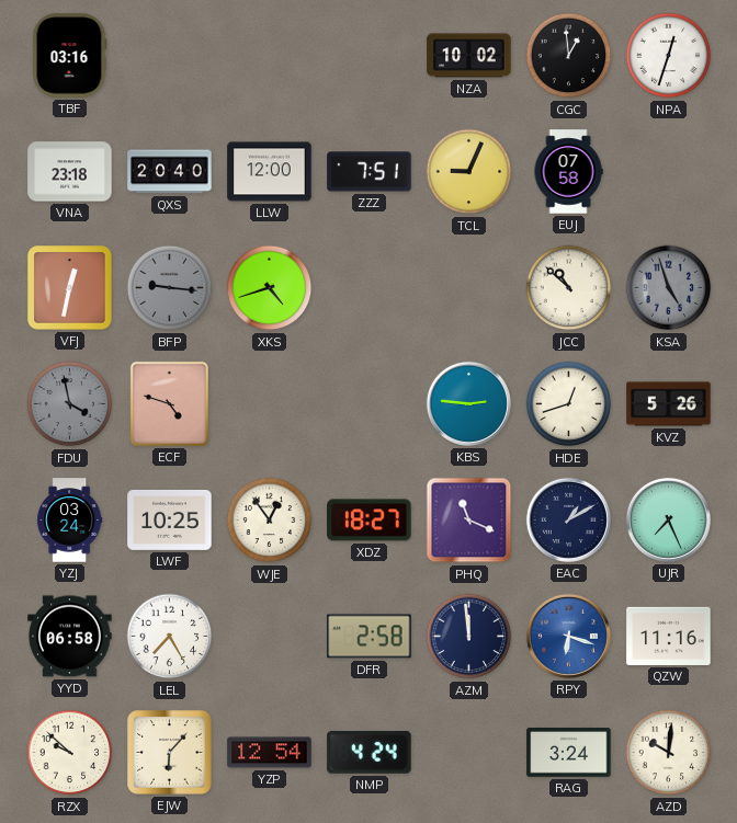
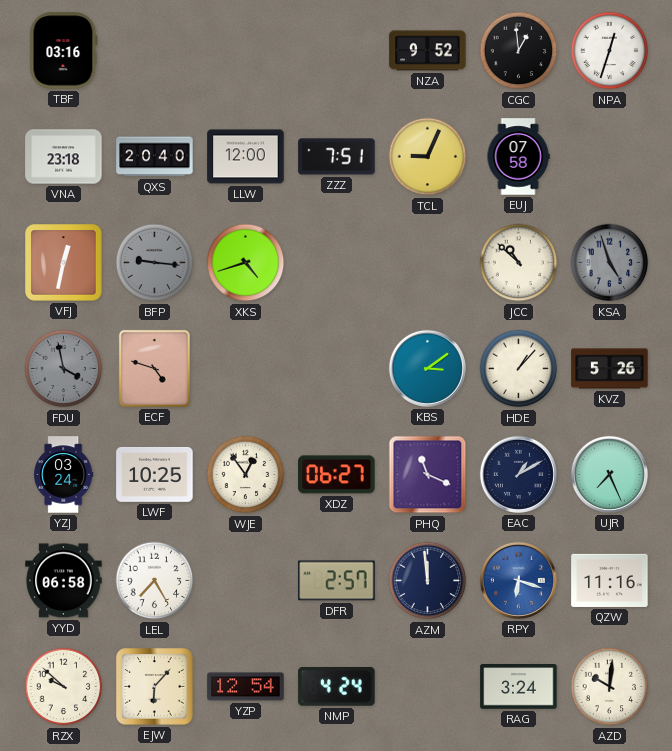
NZA: 10:02 -> 9:52
KBS: 2:46 -> 3:09
HDE: 12:42 -> 1:07
XDZ: 18:27 -> 06:27
DFR: 2:58 -> 2:57
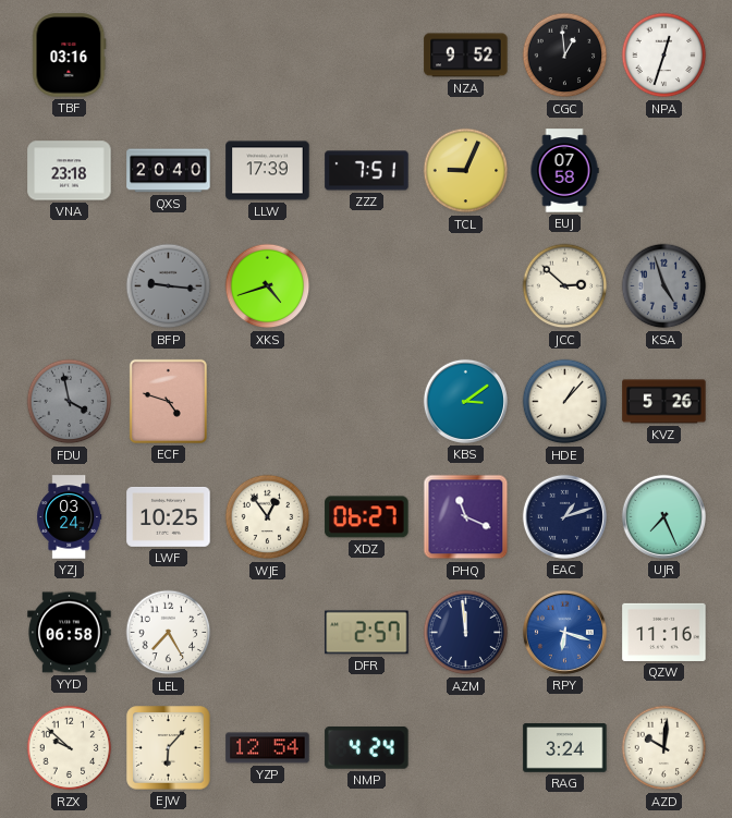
LLW: 12:00 -> 17:39
VFJ: 12:32 -> none
JCC: 10:52 -> 2:52
EAC: 1:10 -> 1:12
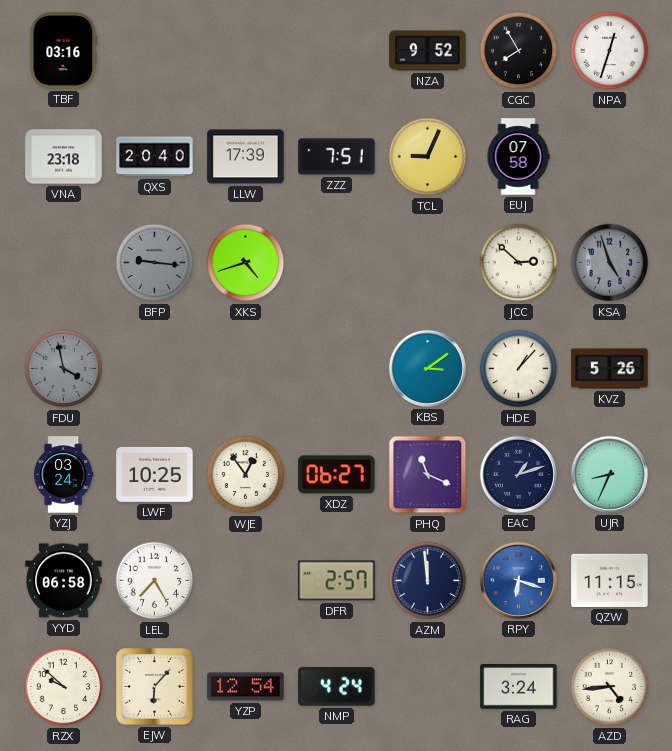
CGC: 12:59 -> 7:55
ECF: 4:48 -> none
UJR: 7:26 -> 8:34
QZW: 11:16 -> 11:15
AZD: 10:01 -> 4:44
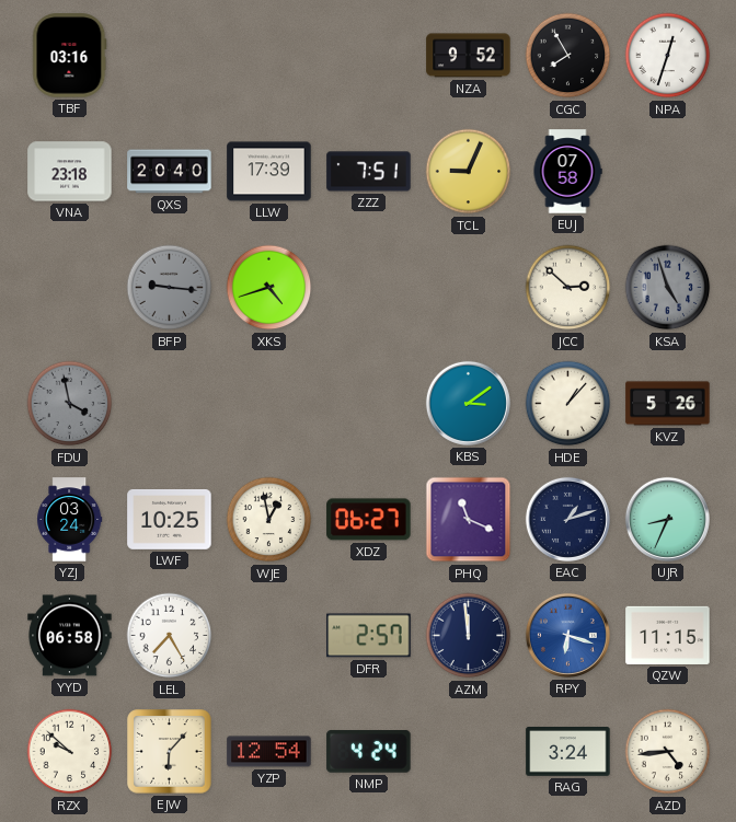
WJE: 12:54 -> 12:58
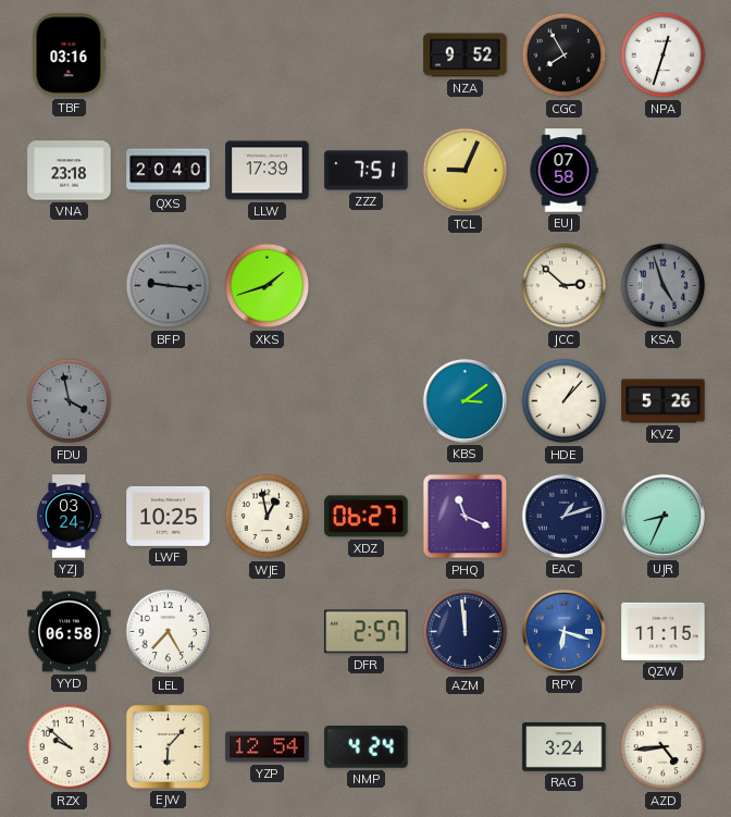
XKS: 4:42 -> 1:42
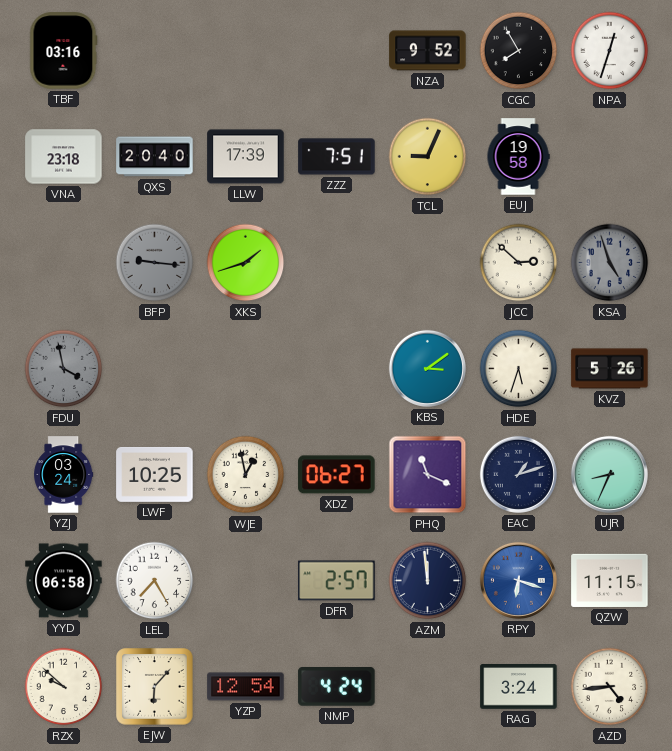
EUJ: 07:58 -> 19:58
HDE: 1:07 -> 5:33
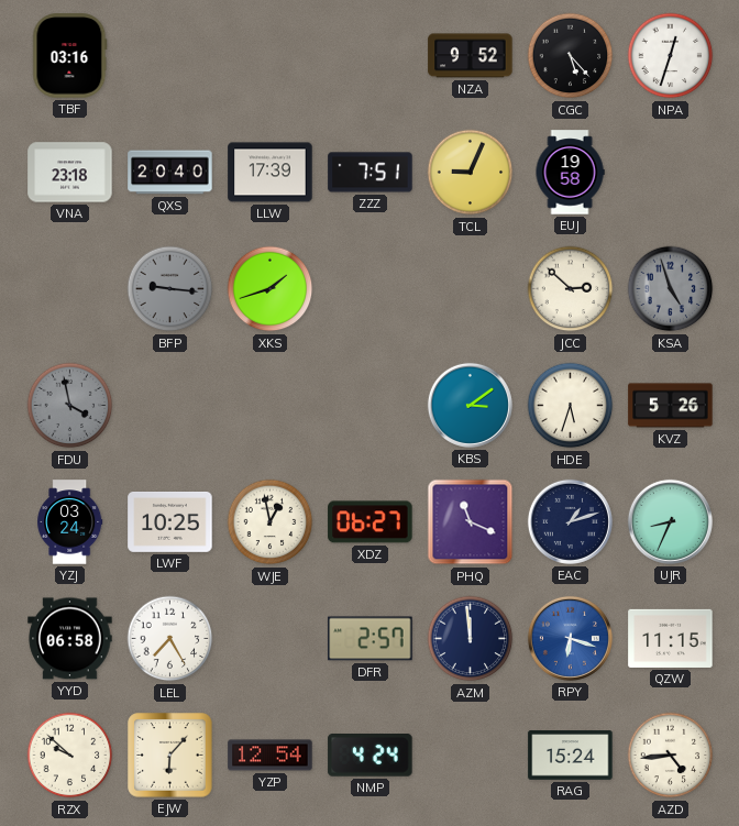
CGC: 7:55 -> 5:23
RAG: 3:24 -> 15:24
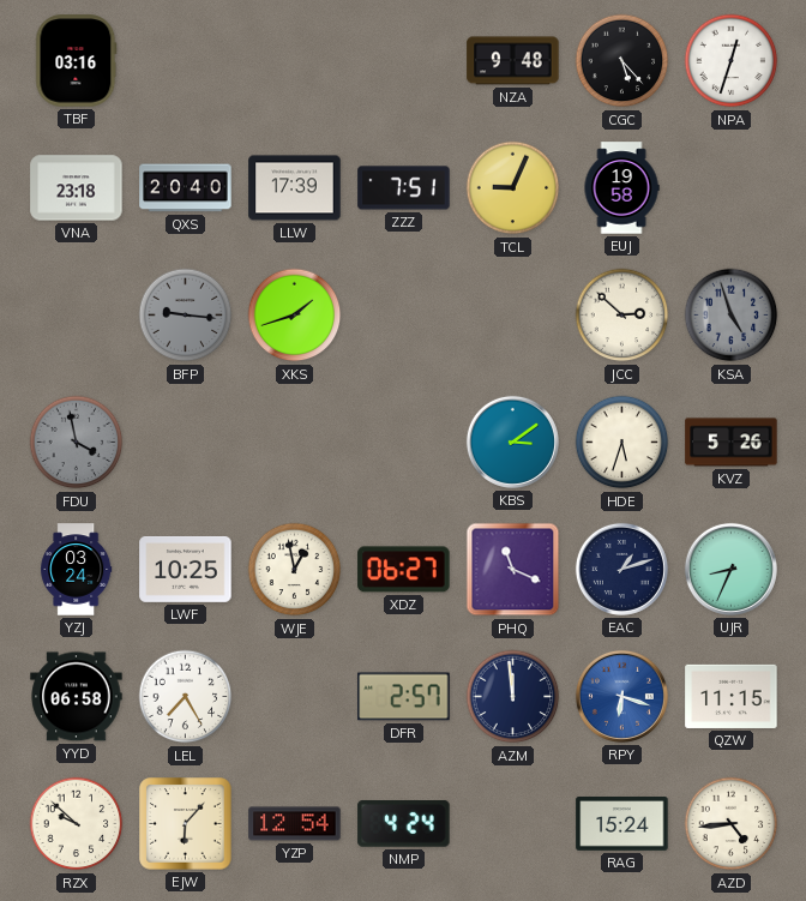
NZA: 9:52 -> 9:48
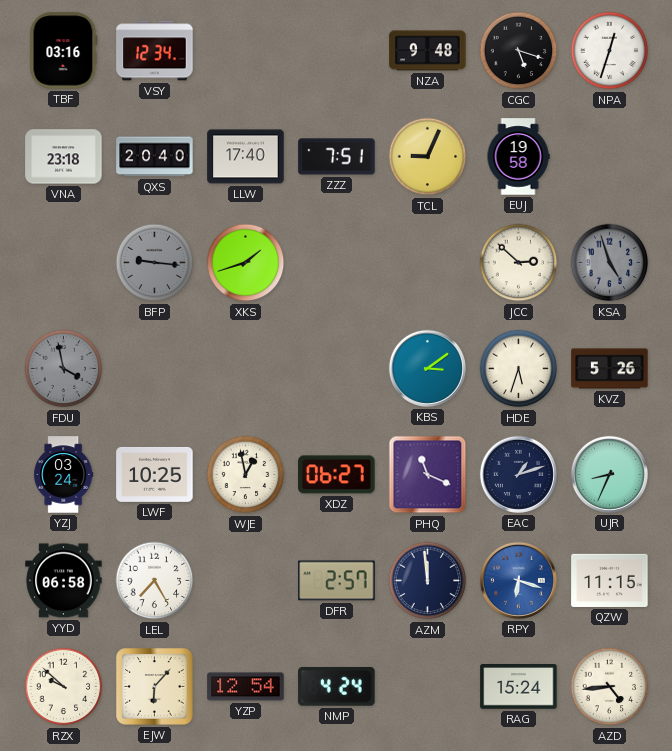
VSY: none -> 12:34
CGC: 5:23 -> 5:18
LLW: 17:39 -> 17:40
